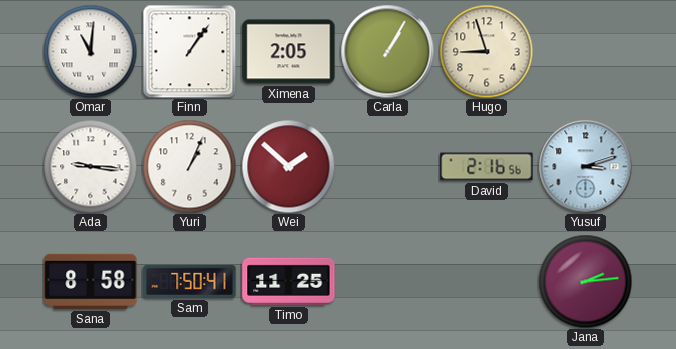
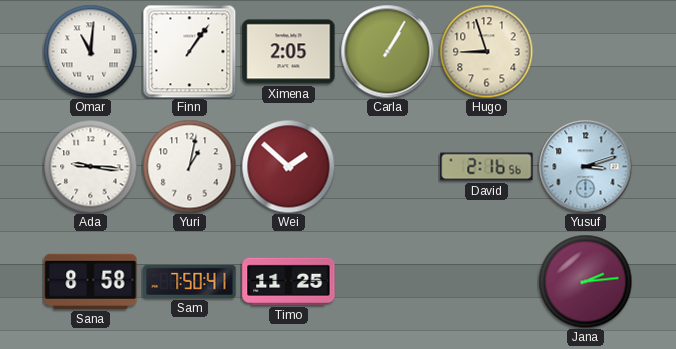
Yuri: 1:04 -> 1:02
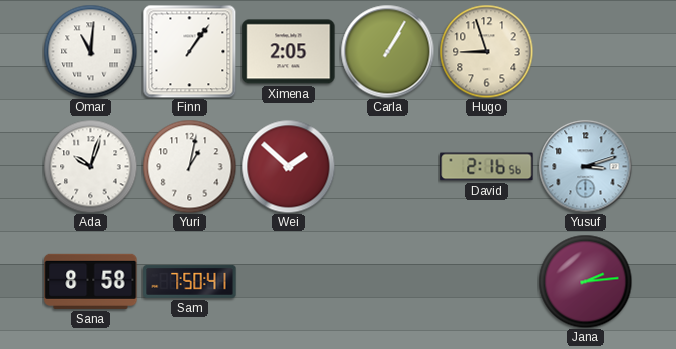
Ada: 9:16 -> 10:03
Timo: 11:25 -> none
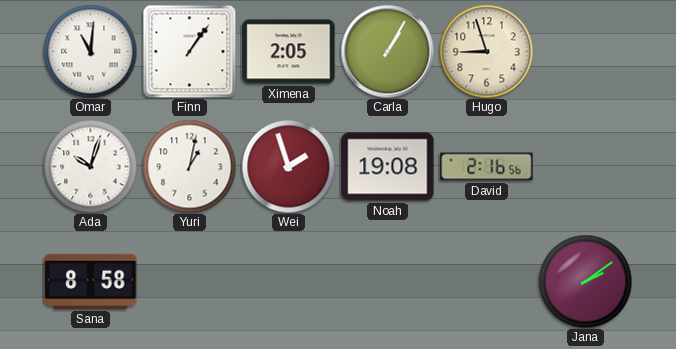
Wei: 1:52 -> 1:57
Noah: none -> 19:08
Yusuf: 3:12 -> none
Sam: 7:50 -> none
Jana: 2:14 -> 2:09
